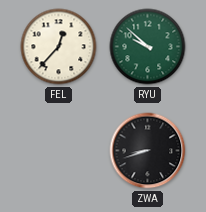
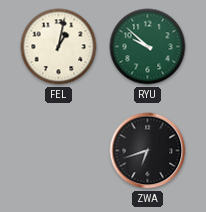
FEL: 12:37 -> 1:02
ZWA: 8:42 -> 6:42
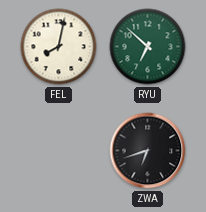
FEL: 1:02 -> 8:02
RYU: 9:52 -> 6:52
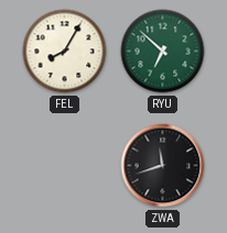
FEL: 8:02 -> 8:05
ZWA: 6:42 -> 11:42
